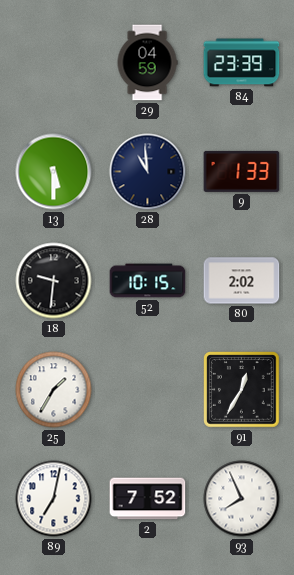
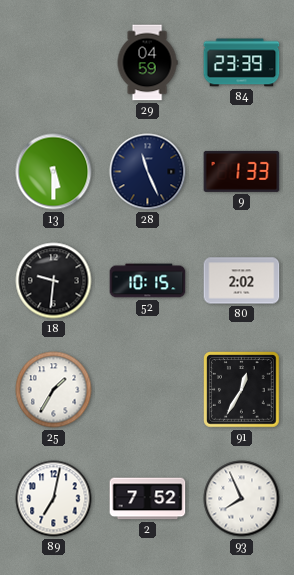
28: 10:59 -> 11:26
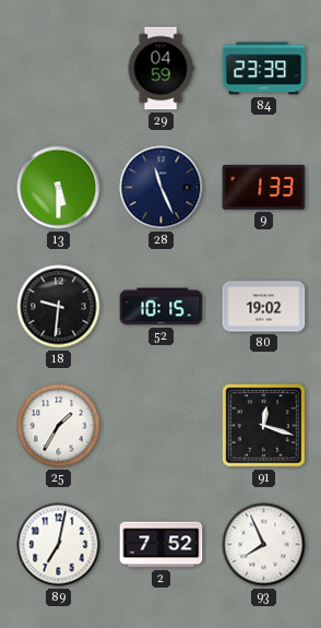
80: 2:02 -> 19:02
91: 12:35 -> 12:18
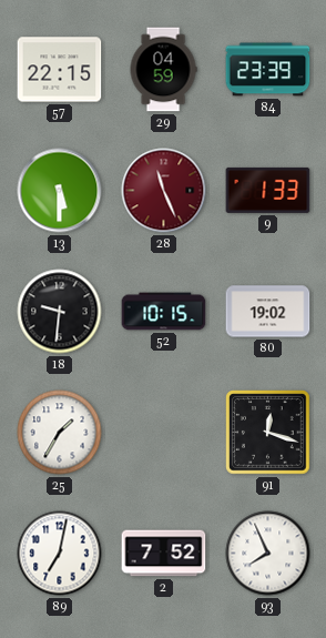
57: none -> 22:15
28 dial: navy -> burgundy
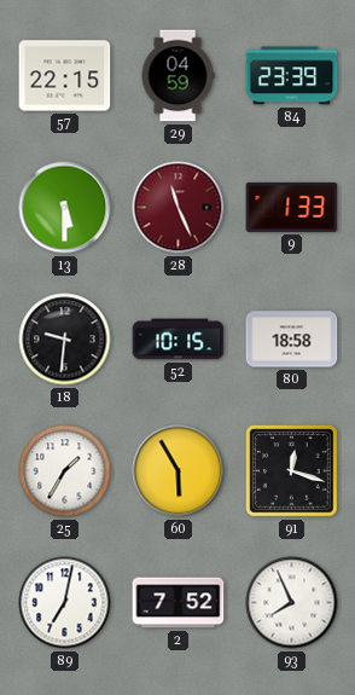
80: 19:02 -> 18:58
60: none -> 5:55
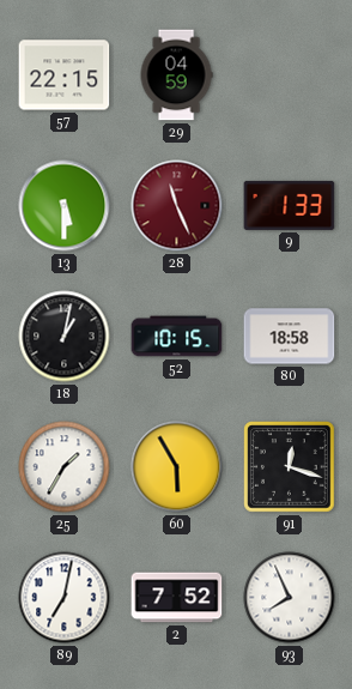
84: 23:39 -> none
18: 9:31 -> 1:02
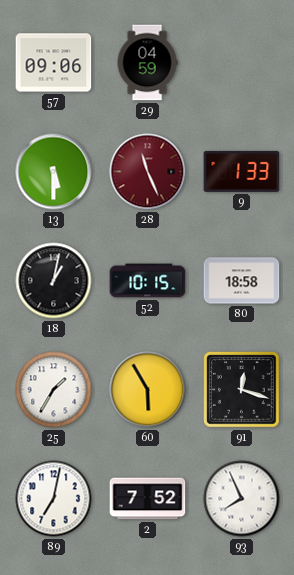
57: 22:15 -> 09:06
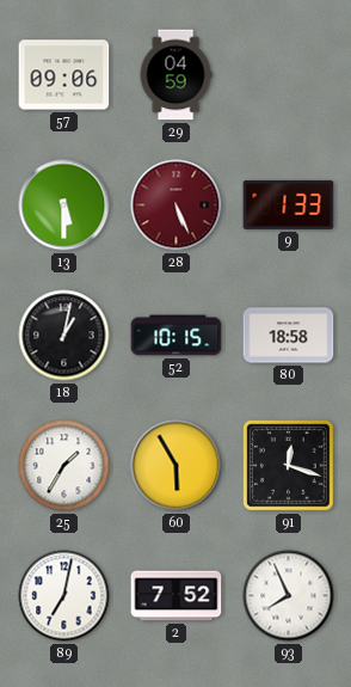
28: 11:26 -> 5:26
